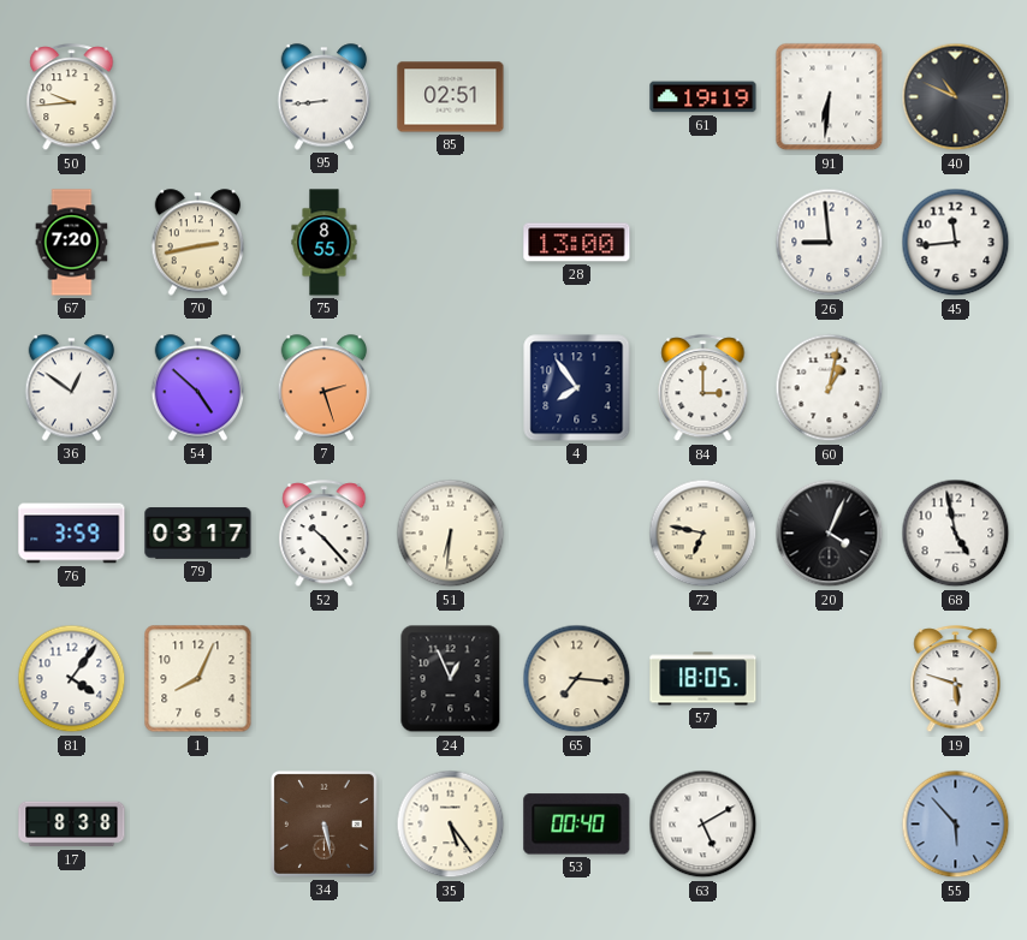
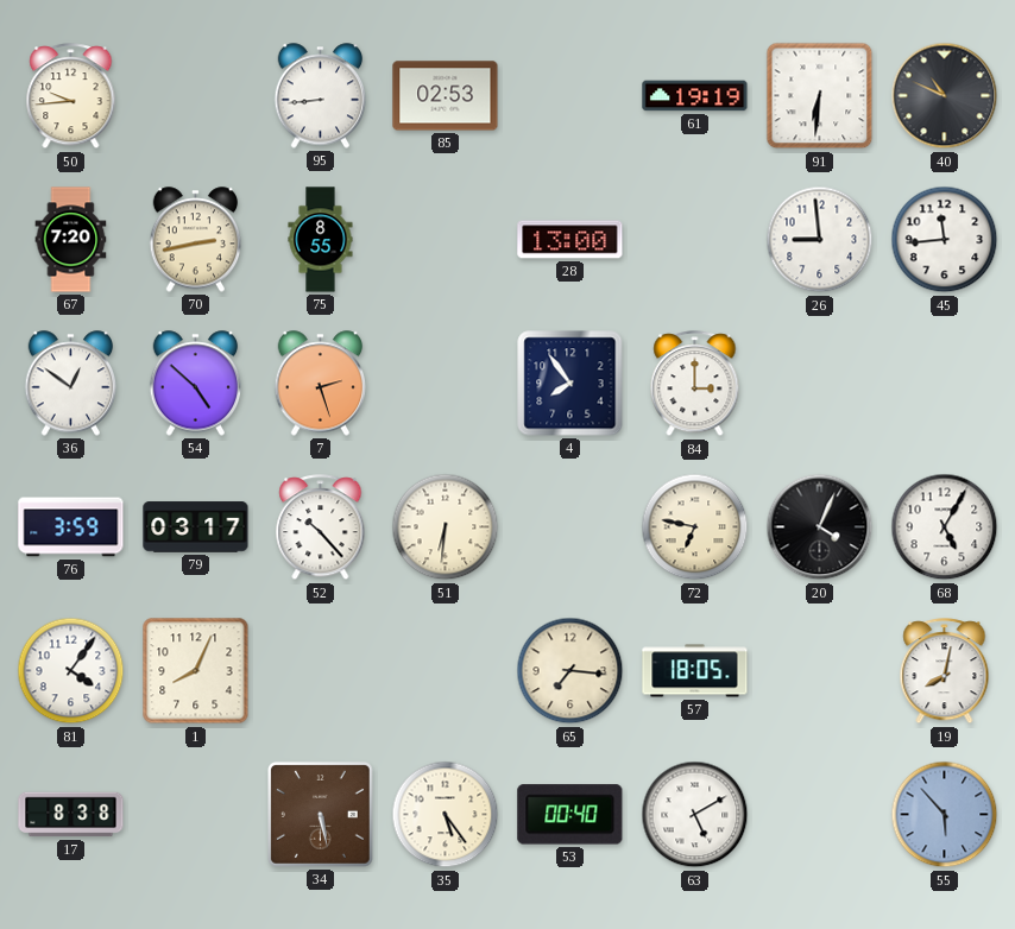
85: 02:51 -> 02:53
60: 1:02 -> none
68: 4:58 -> 5:05
24: 12:56 -> none
19: 5:48 -> 8:02
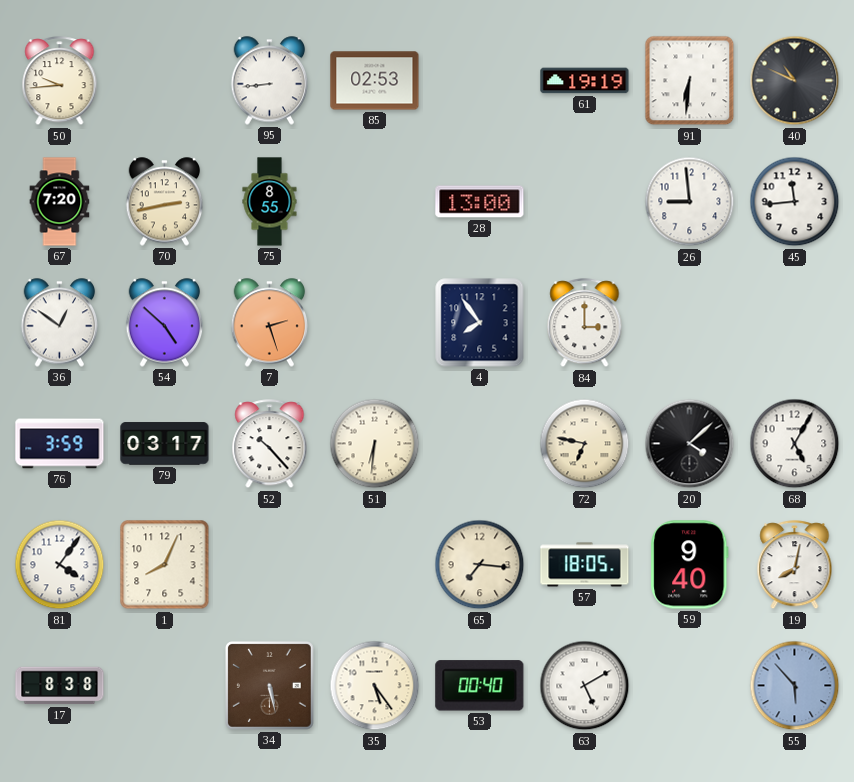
20: 4:04 -> 4:08
59: none -> 9:40
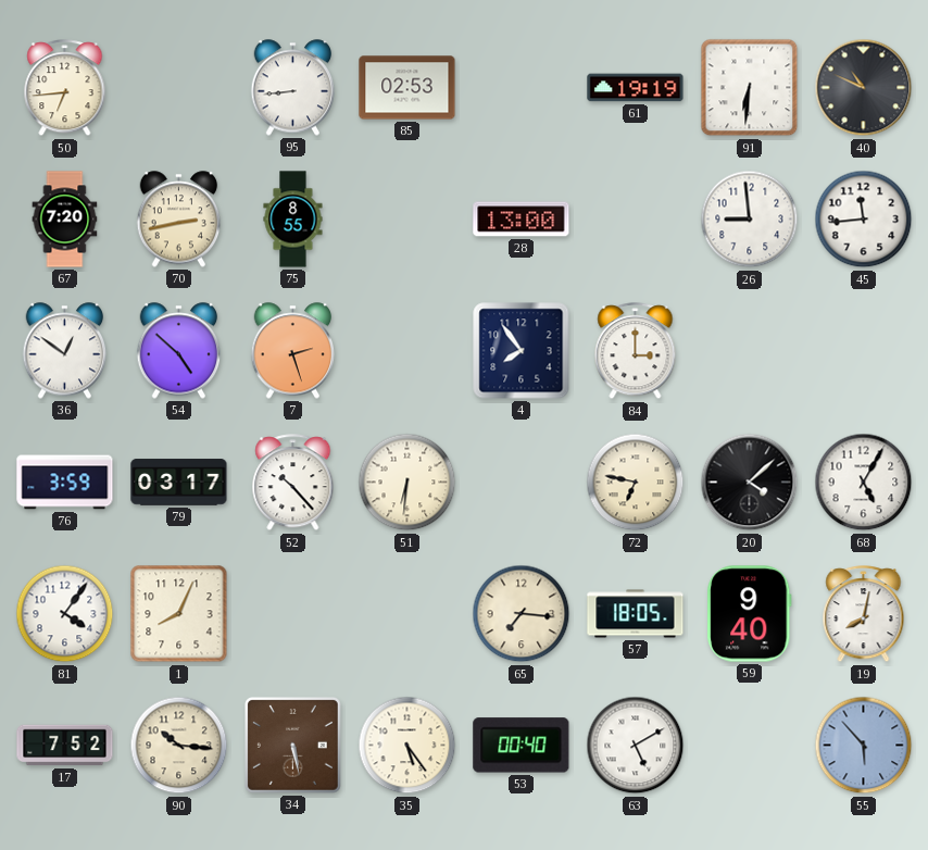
50: 9:44 -> 6:44
17: 8:38 -> 7:52
90: none -> 10:16
